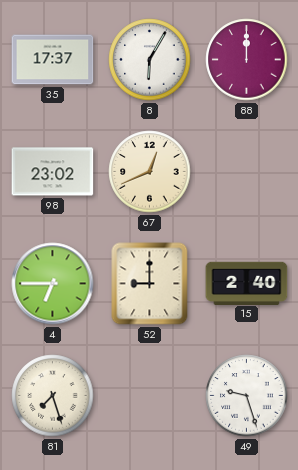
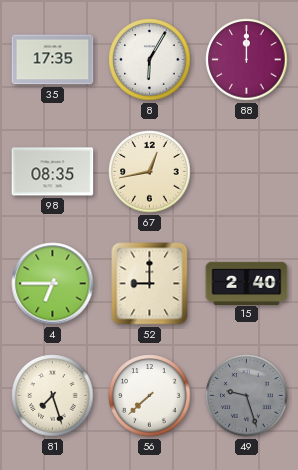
35: 17:37 -> 17:35
98: 23:02 -> 08:35
67: 12:41 -> 12:43
56: none -> 7:38
49 dial: white -> grey
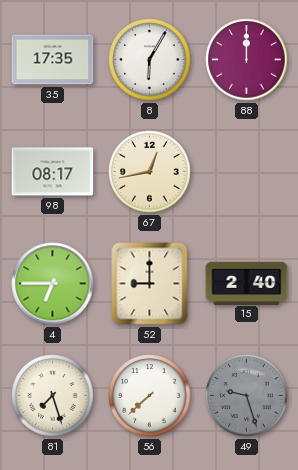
98: 08:35 -> 08:17
